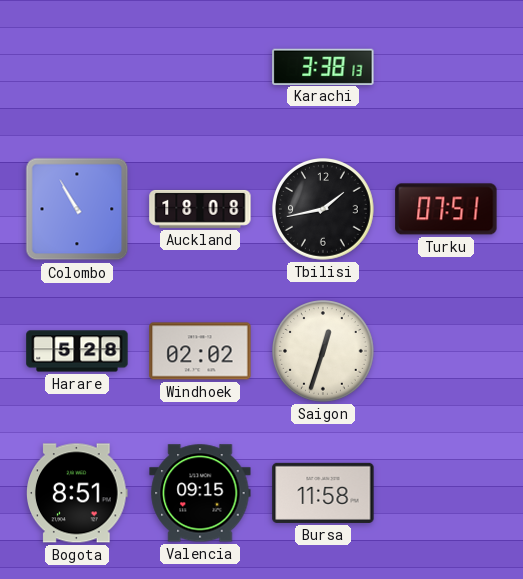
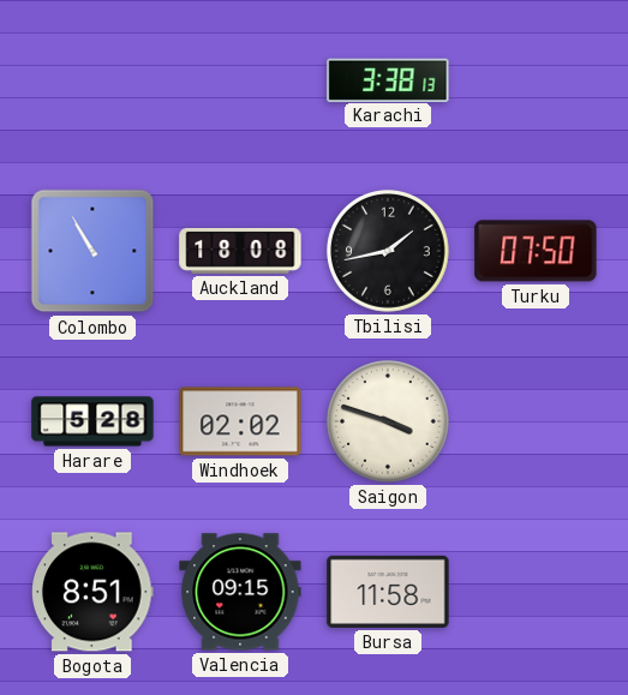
Turku: 07:51 -> 07:50
Saigon: 12:33 -> 3:48
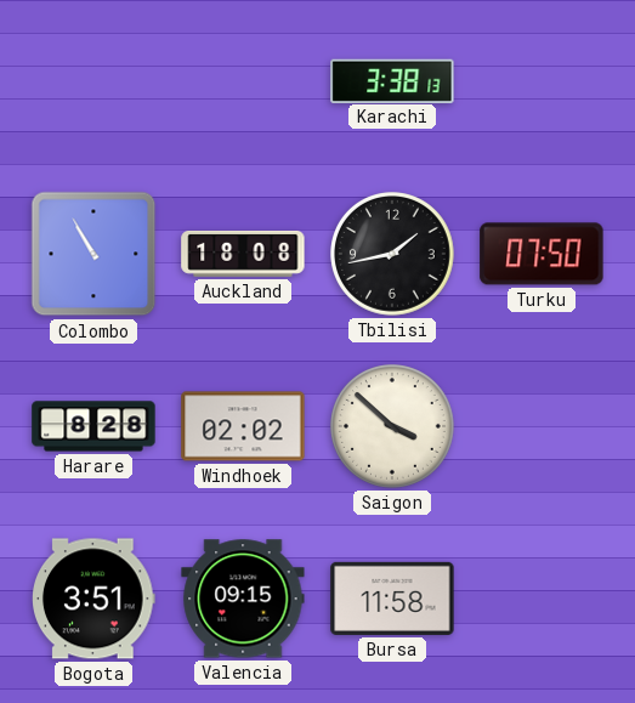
Harare: 5:28 -> 8:28
Saigon: 3:48 -> 3:52
Bogota: 8:51 -> 3:51
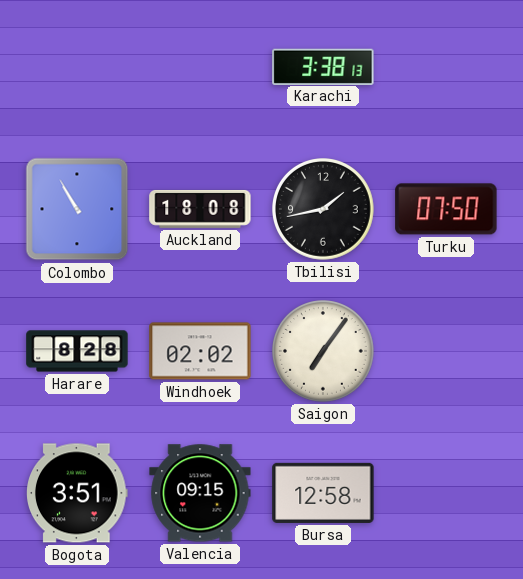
Saigon: 3:52 -> 7:06
Bursa: 11:58 -> 12:58
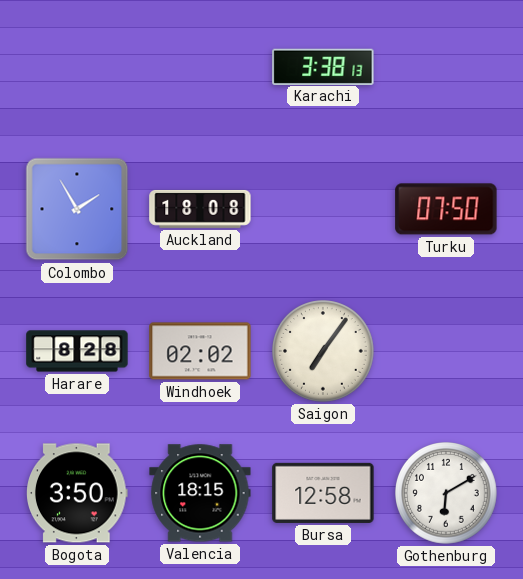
Colombo: 10:55 -> 1:55
Tbilisi: 1:43 -> none
Bogota: 3:51 -> 3:50
Valencia: 09:15 -> 18:15
Gothenburg: none -> 6:10
